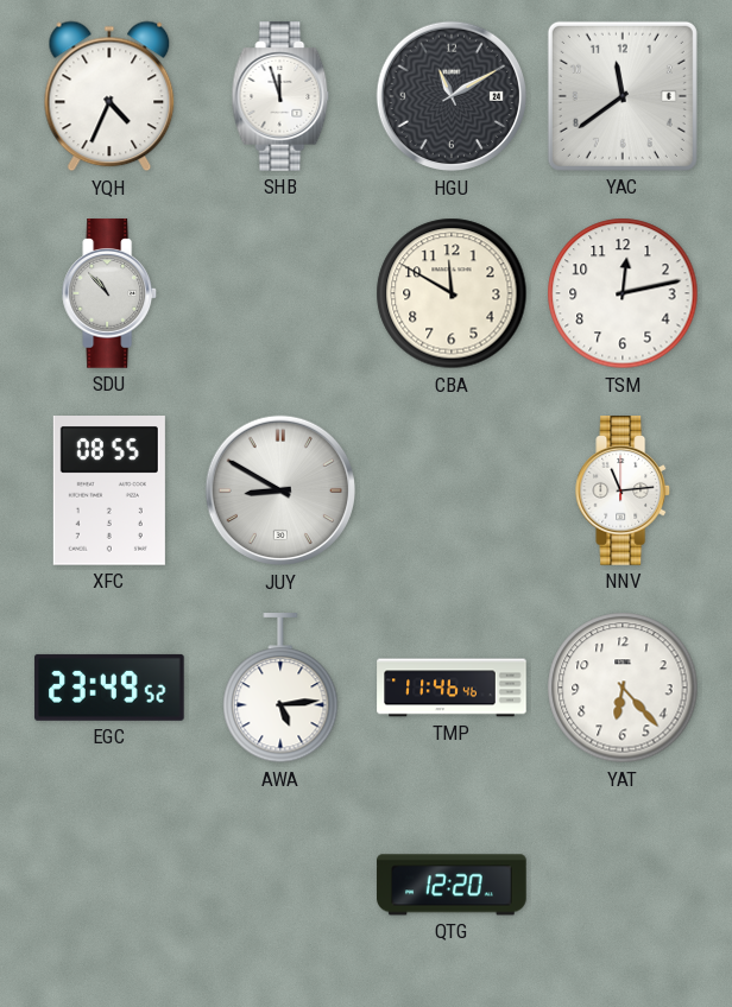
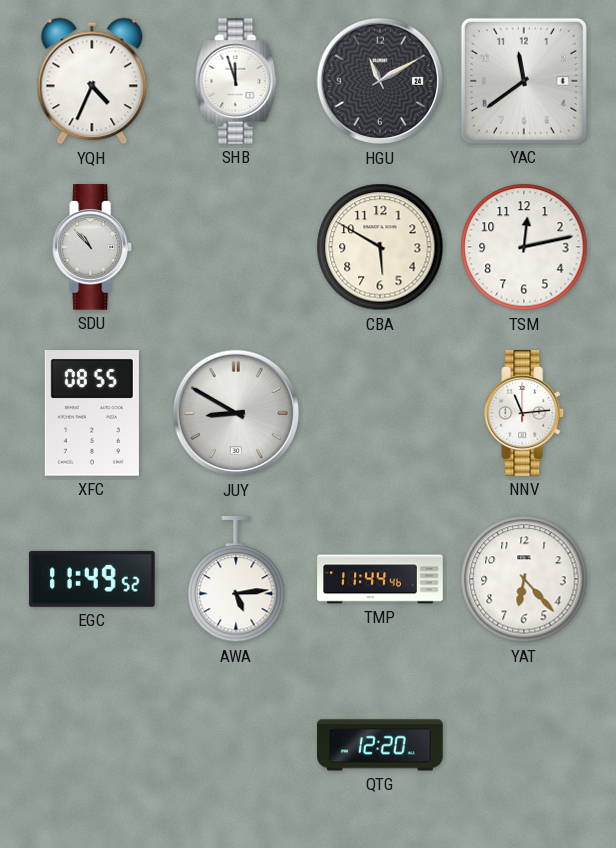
CBA: 11:50 -> 5:50
EGC: 23:49 -> 11:49
TMP: 11:46 -> 11:44
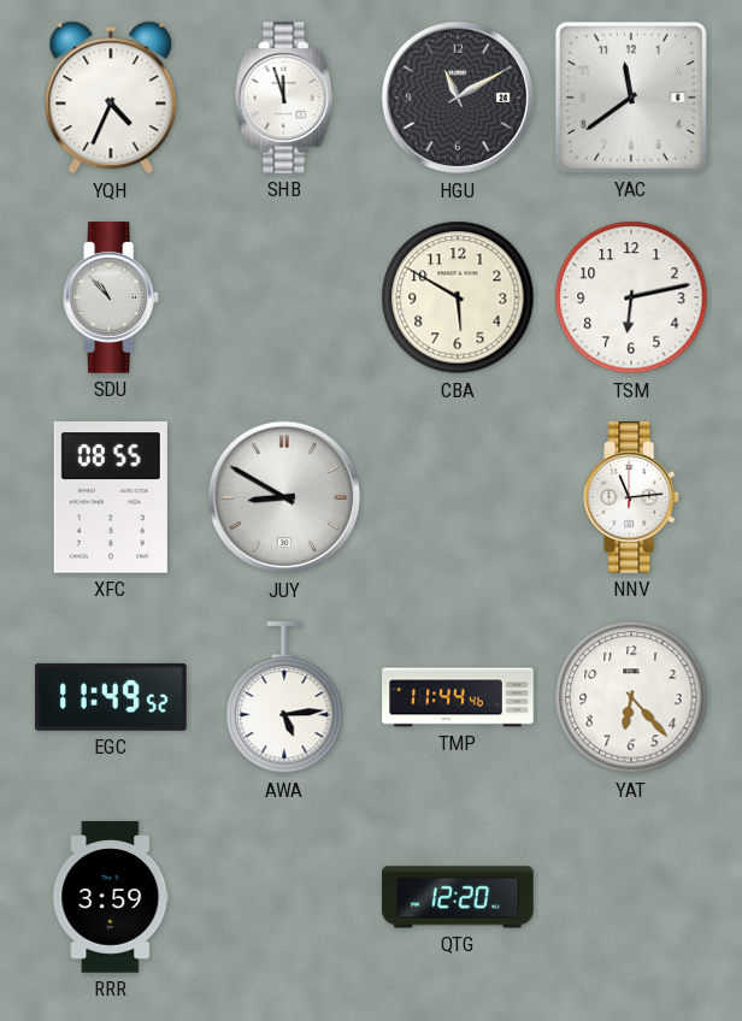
TSM: 12:13 -> 6:13
RRR: none -> 3:59
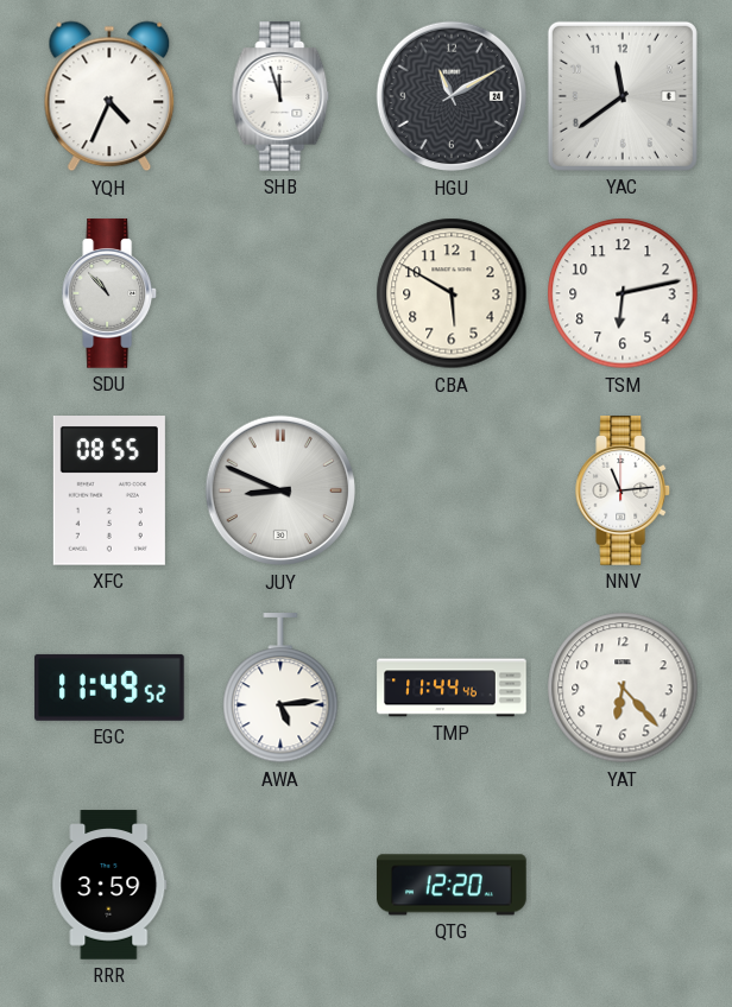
JUY: 8:50 -> 8:49
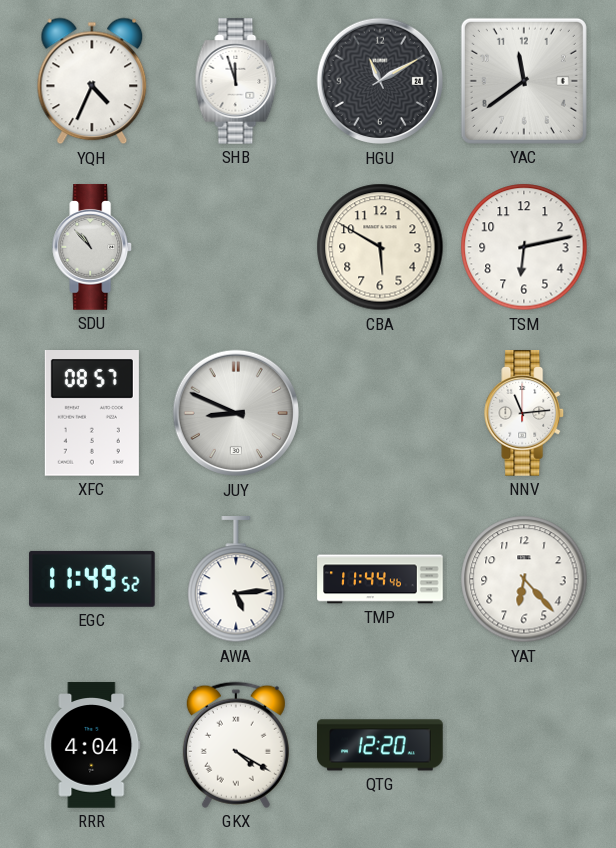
XFC: 08:55 -> 08:57
RRR: 3:59 -> 4:04
GKX: none -> 4:20
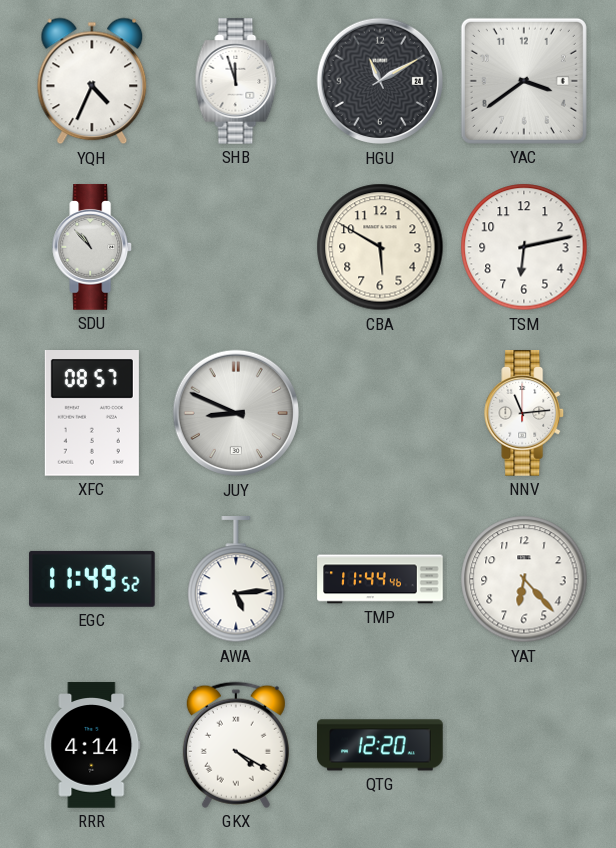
YAC: 11:39 -> 3:39
RRR: 4:04 -> 4:14
